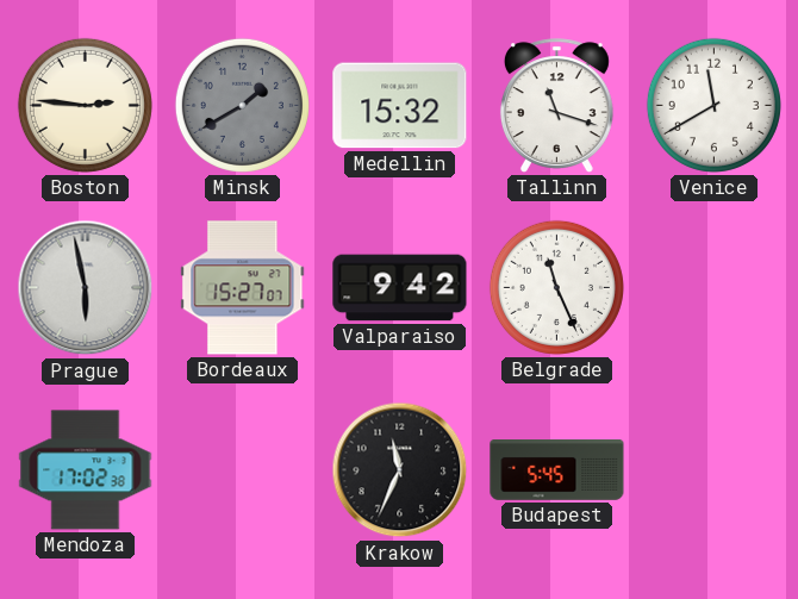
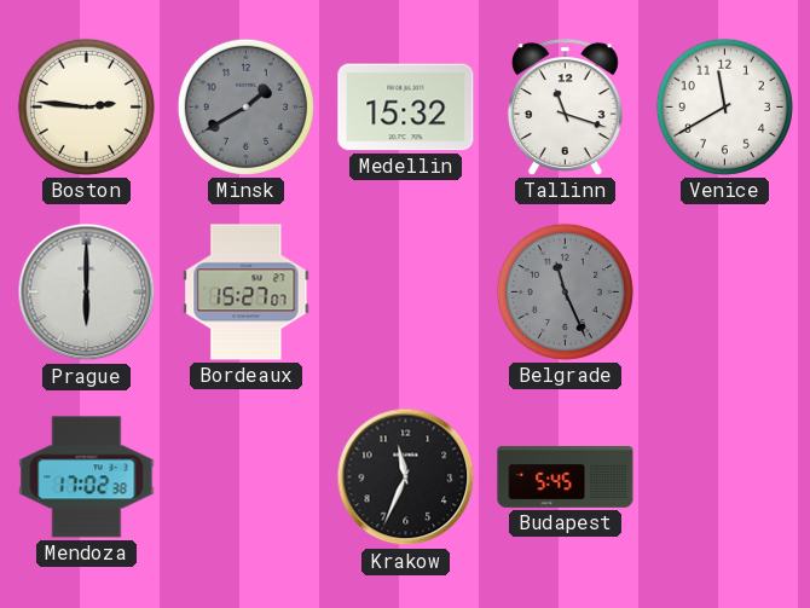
Prague: 5:58 -> 6:00
Valparaiso: 9:42 -> none
Belgrade dial: white -> grey
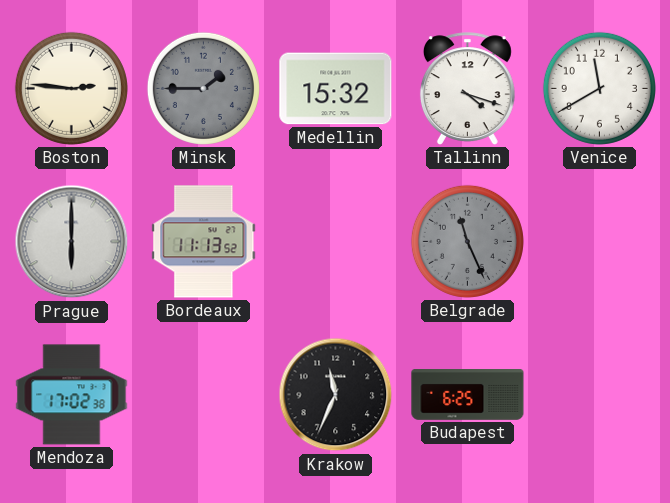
Minsk: 1:40 -> 1:45
Tallinn: 11:18 -> 4:18
Bordeaux: 15:27 -> 11:13
Budapest: 5:45 -> 6:25
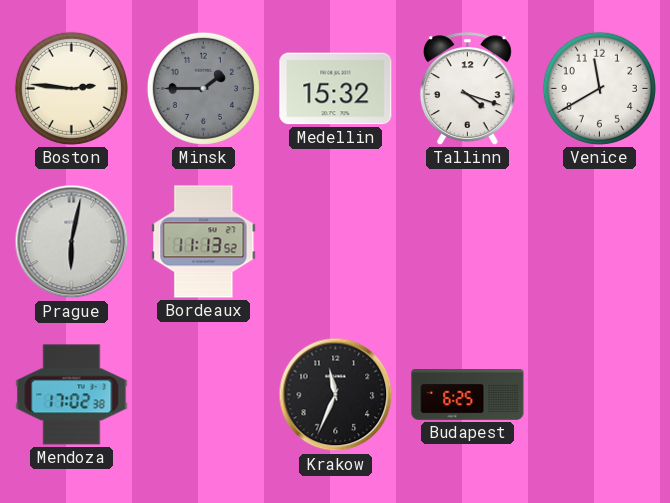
Prague: 6:00 -> 6:02
Belgrade: 11:26 -> none
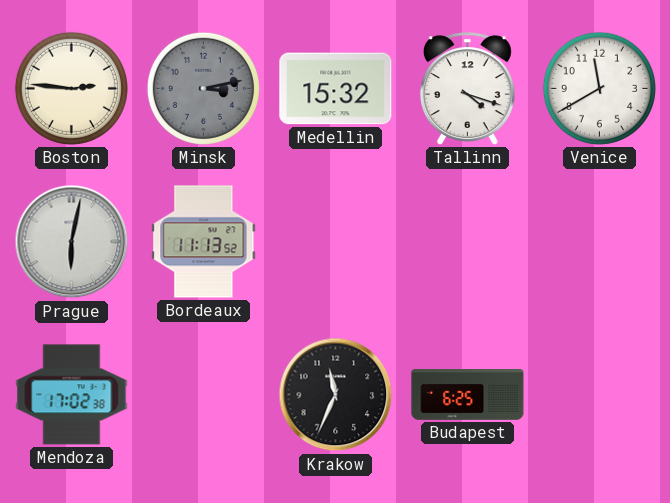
Minsk: 1:45 -> 3:13
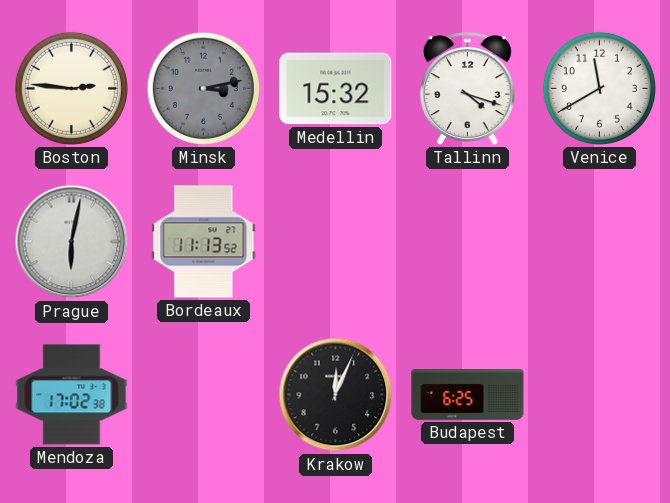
Krakow: 11:34 -> 12:04
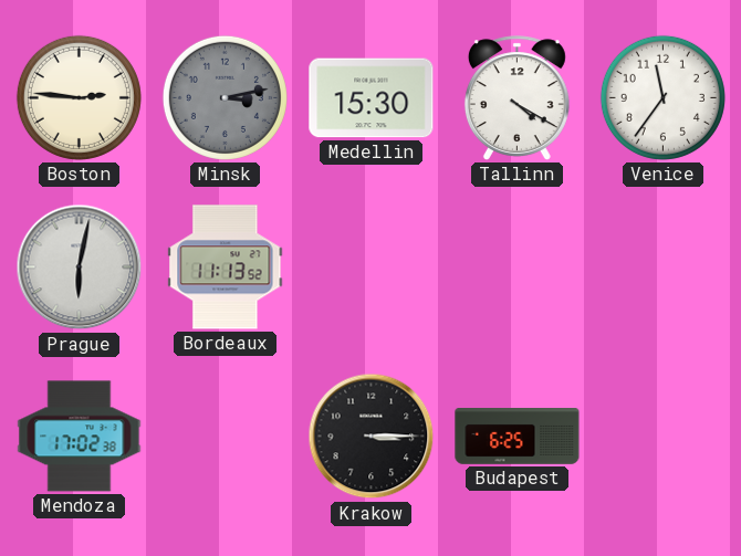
Medellin: 15:32 -> 15:30
Tallinn: 4:18 -> 4:20
Venice: 11:40 -> 11:36
Krakow: 12:04 -> 3:15
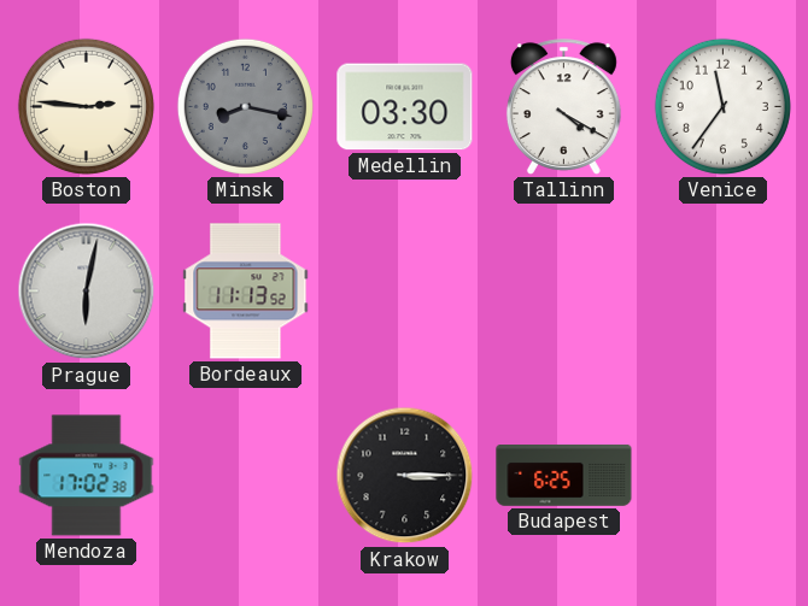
Minsk: 3:13 -> 8:17
Medellin: 15:30 -> 03:30
